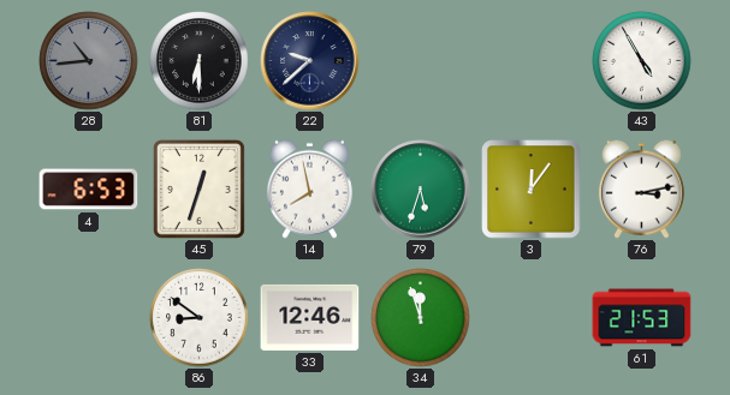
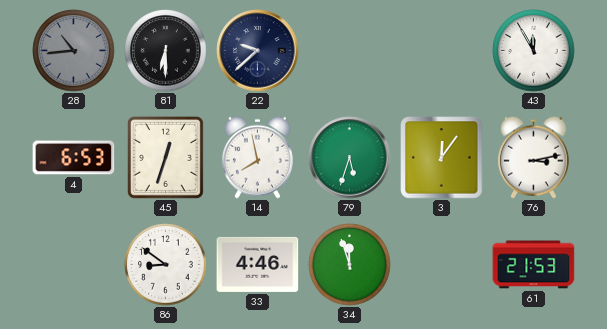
43: 4:55 -> 11:55
33: 12:46 -> 4:46
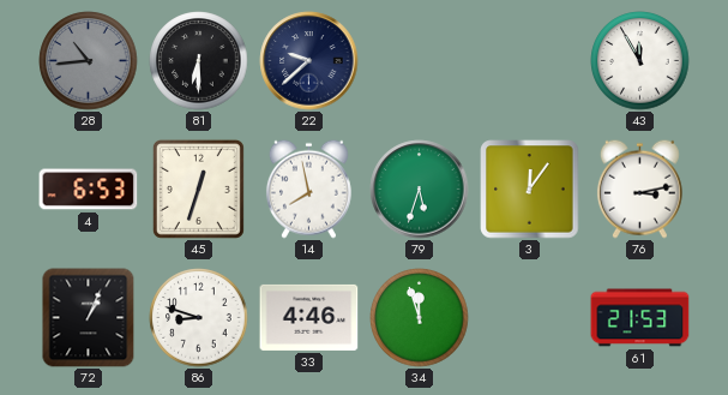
72: none -> 1:04
86: 8:51 -> 8:48
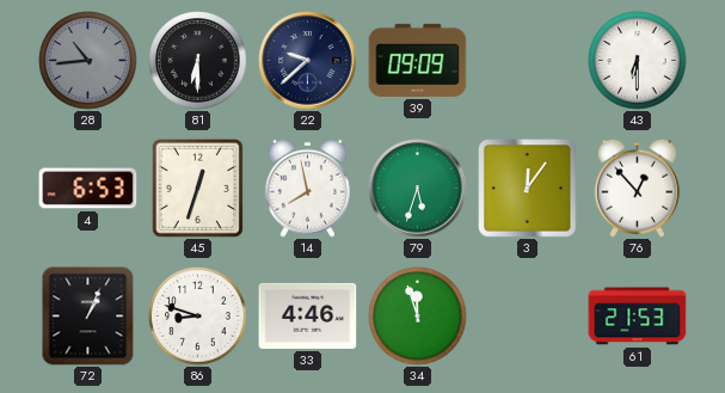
39: none -> 09:09
43: 11:55 -> 6:30
76: 3:13 -> 12:53
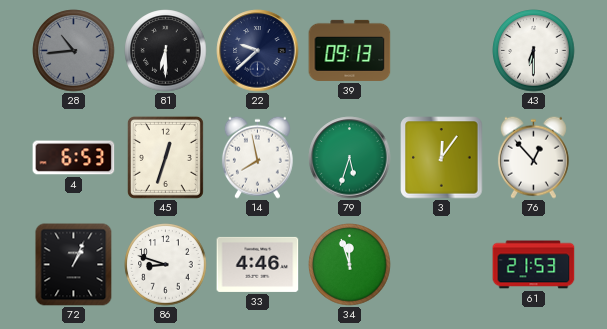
39: 09:09 -> 09:13
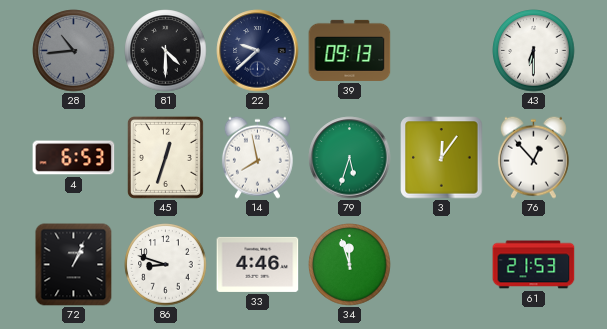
81: 6:30 -> 4:30
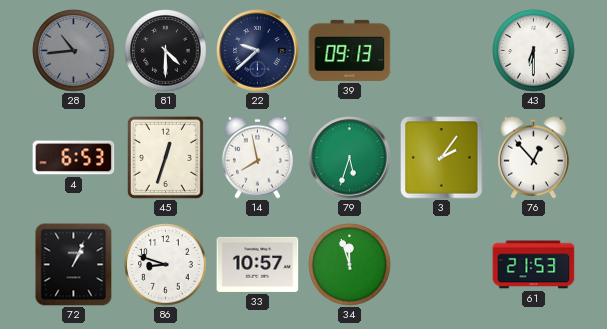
3: 12:06 -> 2:06
33: 4:46 -> 10:57
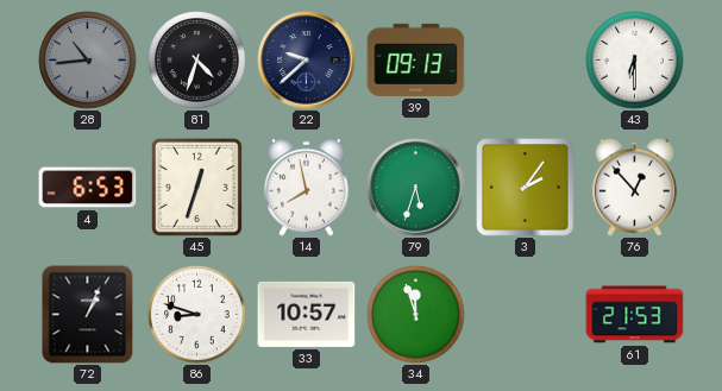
81: 4:30 -> 4:33
